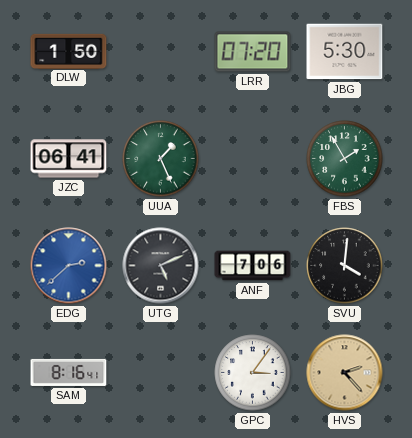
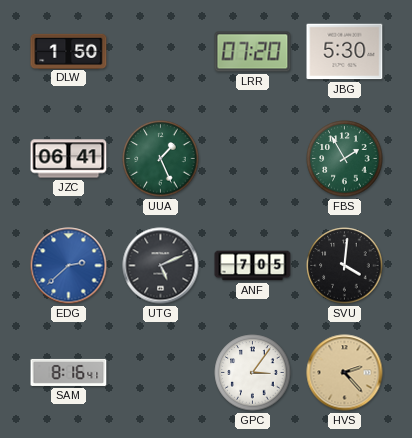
ANF: 7:06 -> 7:05
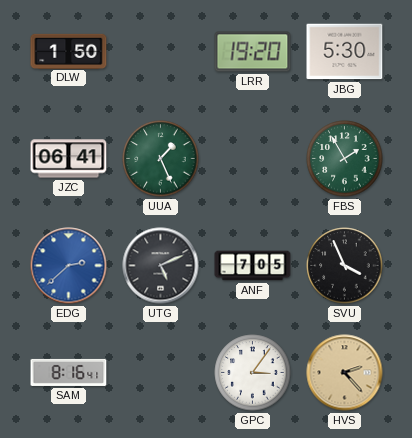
LRR: 07:20 -> 19:20
SVU: 4:01 -> 3:56
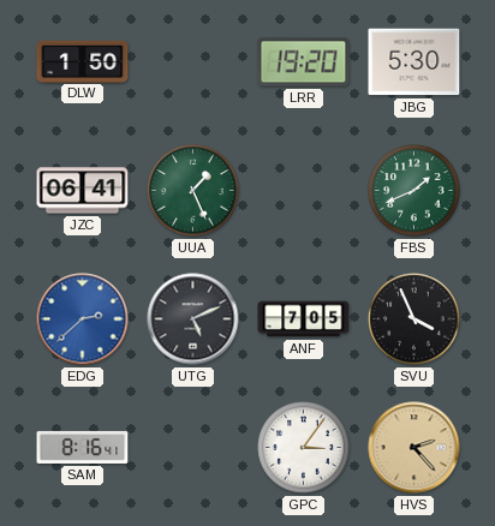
FBS: 1:55 -> 1:41
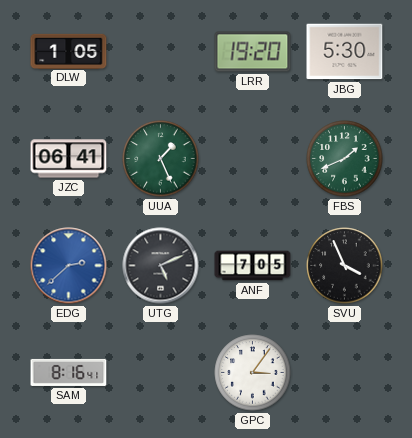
DLW: 1:50 -> 1:05
HVS: 2:23 -> none
